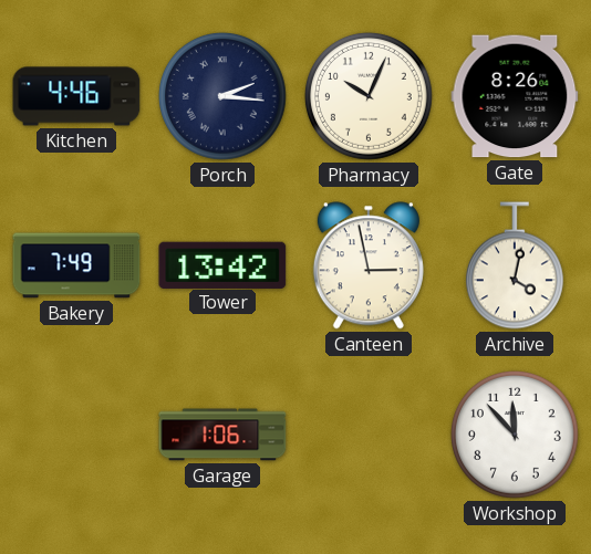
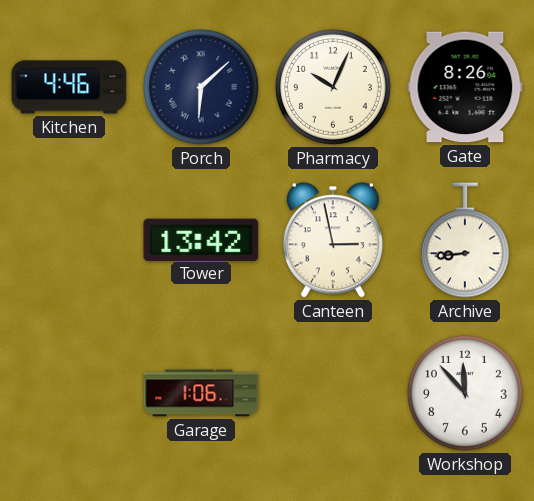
Porch: 2:16 -> 6:08
Bakery: 7:49 -> none
Archive: 4:02 -> 8:44
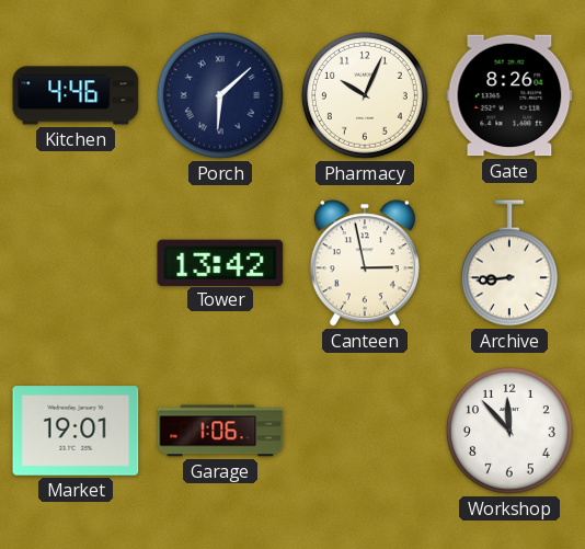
Market: none -> 19:01
